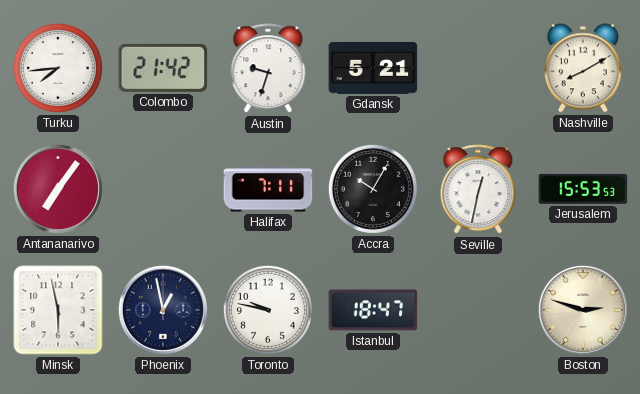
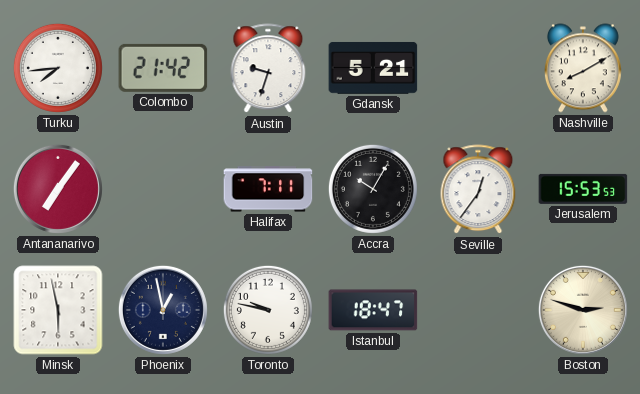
Seville: 12:32 -> 12:36
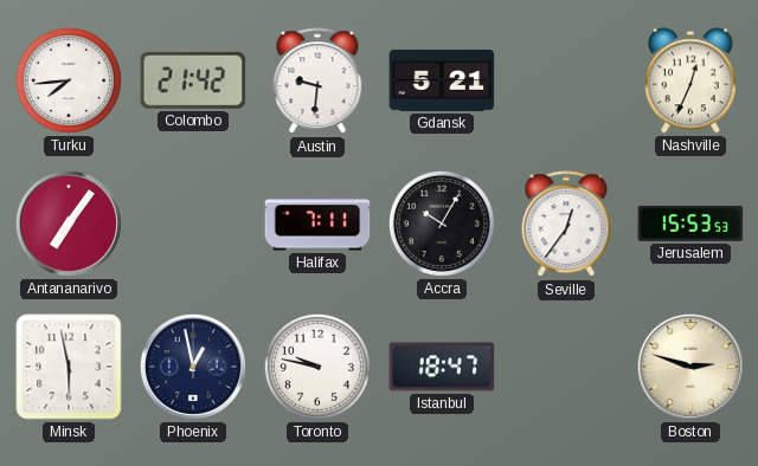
Austin: 9:33 -> 9:31
Nashville: 8:10 -> 12:34
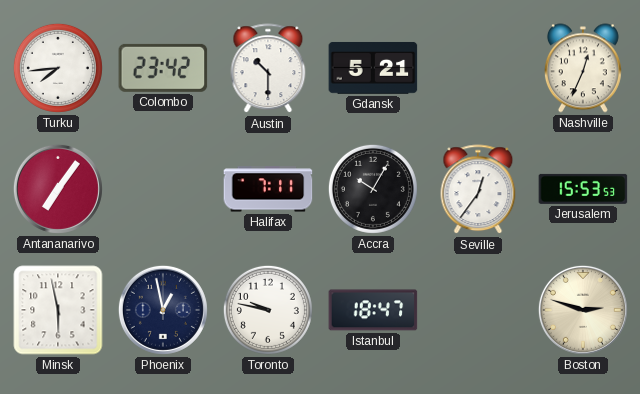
Colombo: 21:42 -> 23:42
Austin: 9:31 -> 10:30
